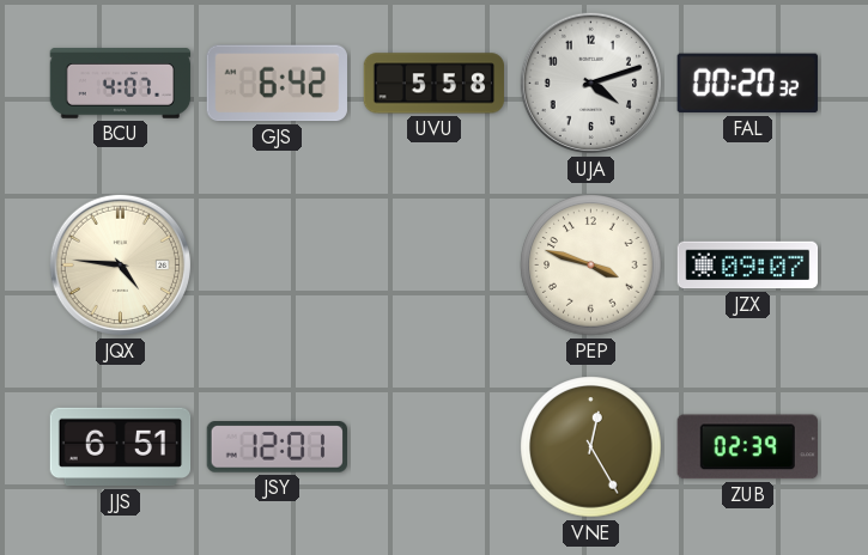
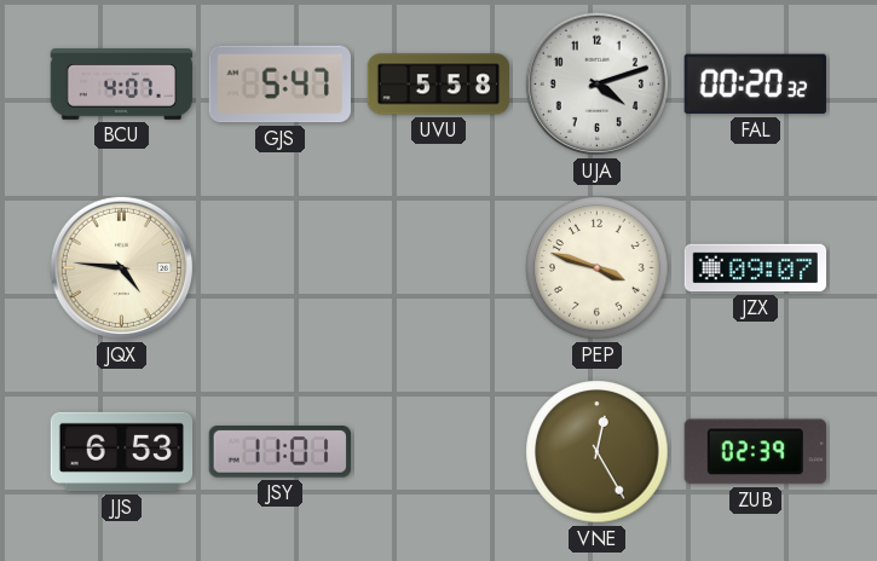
GJS: 6:42 -> 5:47
JJS: 6:51 -> 6:53
JSY: 12:01 -> 11:01
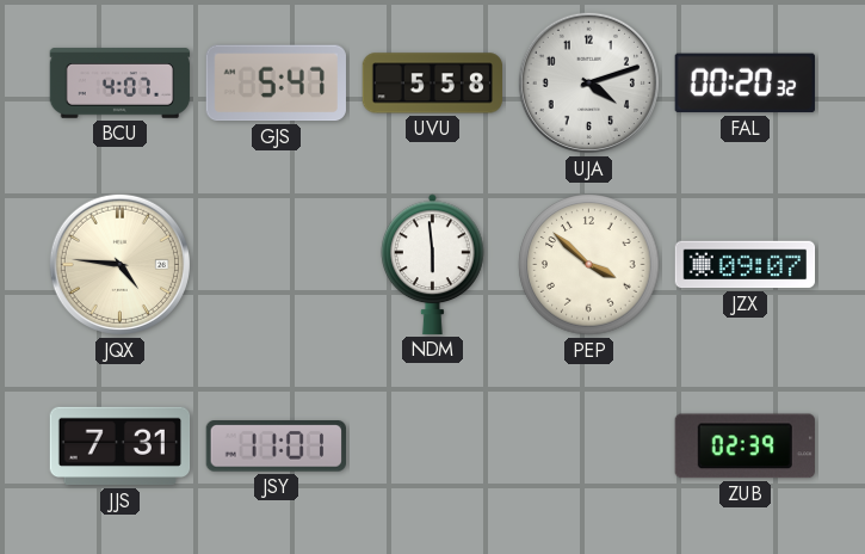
NDM: none -> 5:59
PEP: 3:48 -> 3:52
JJS: 6:53 -> 7:31
VNE: 12:25 -> none
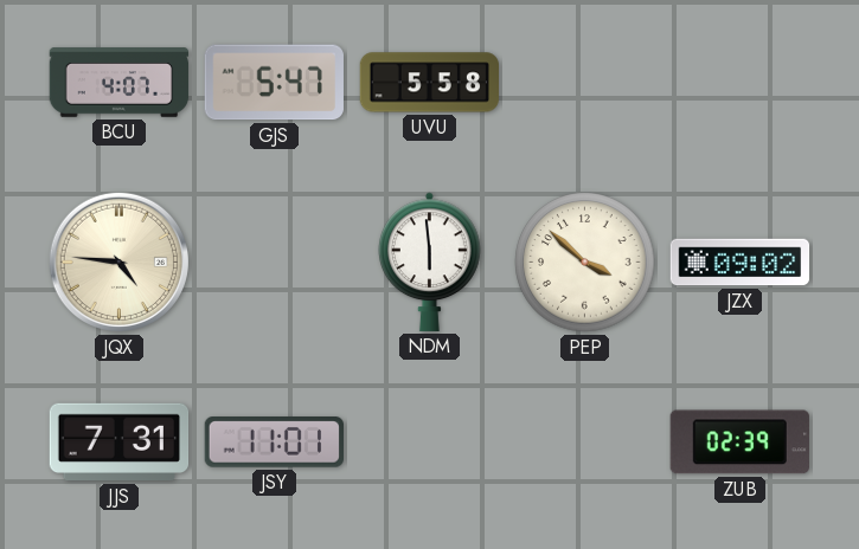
UJA: 4:12 -> none
FAL: 00:20 -> none
JZX: 09:07 -> 09:02
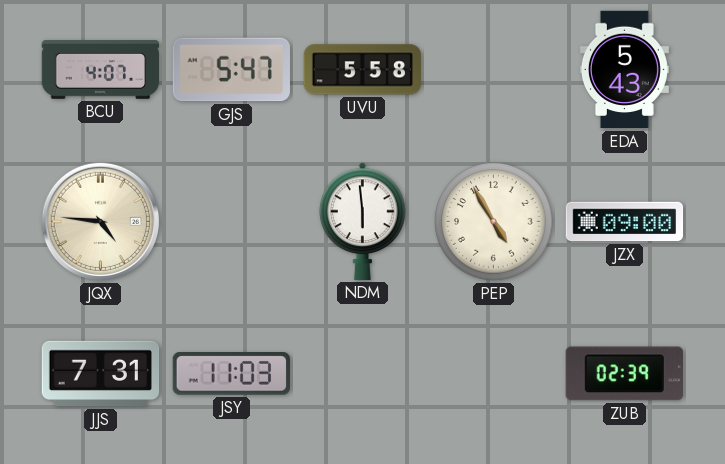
EDA: none -> 5:43
PEP: 3:52 -> 4:55
JZX: 09:02 -> 09:00
JSY: 11:01 -> 11:03
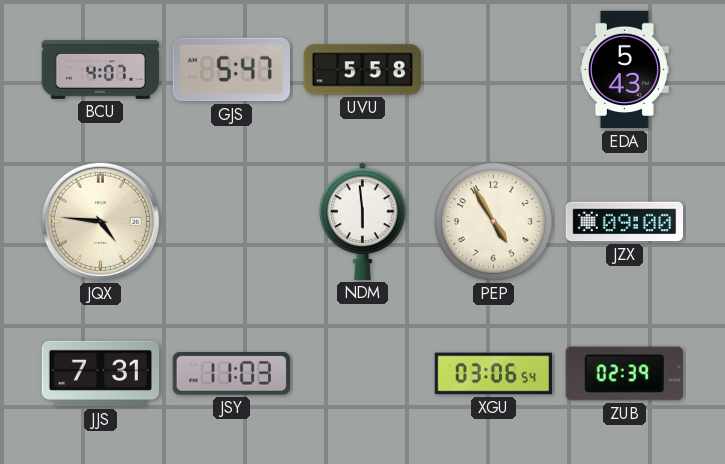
XGU: none -> 03:06
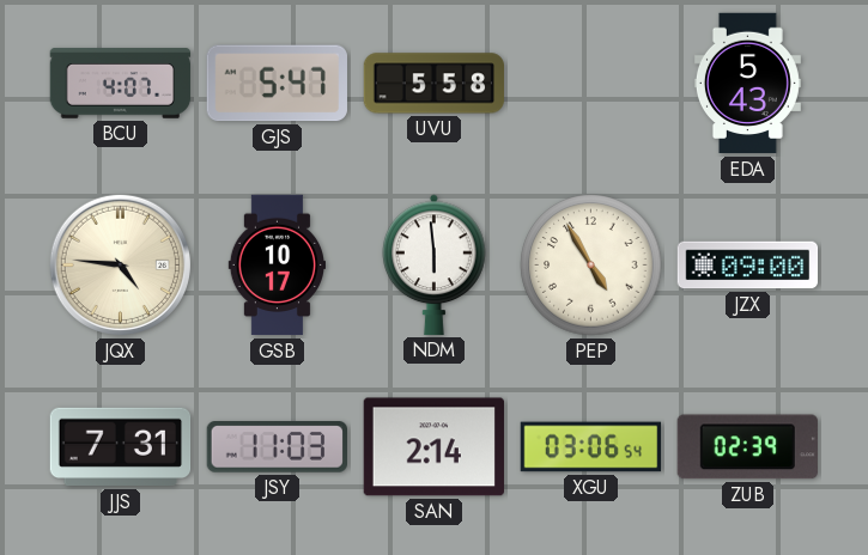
GSB: none -> 10:17
SAN: none -> 2:14
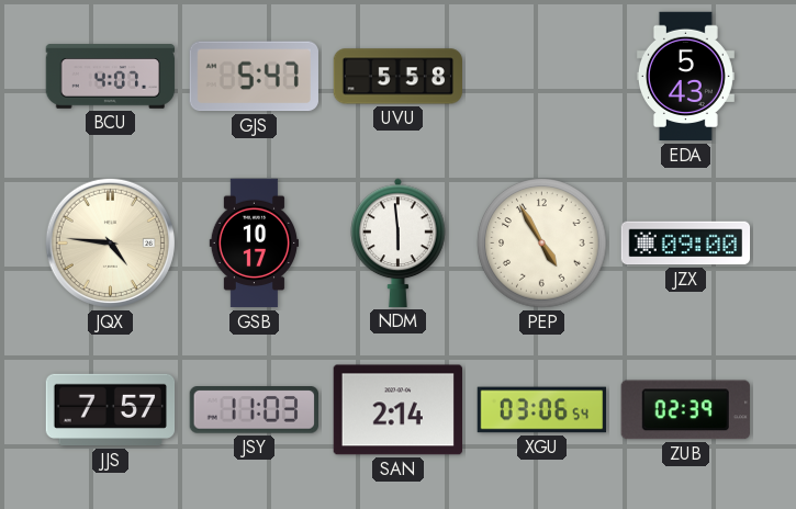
JJS: 7:31 -> 7:57
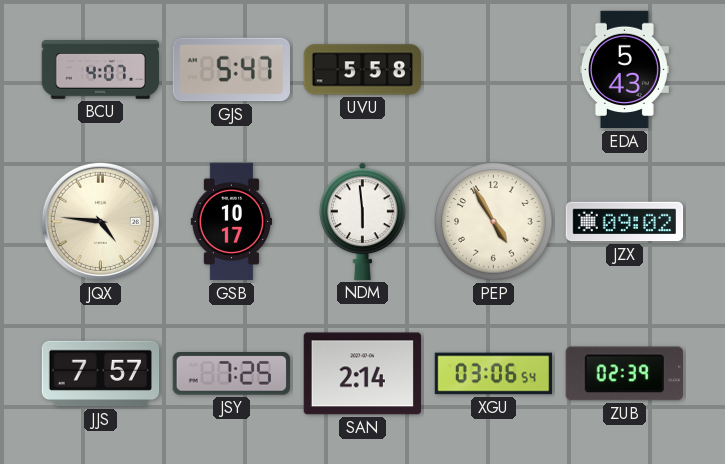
JZX: 09:00 -> 09:02
JSY: 11:03 -> 7:25
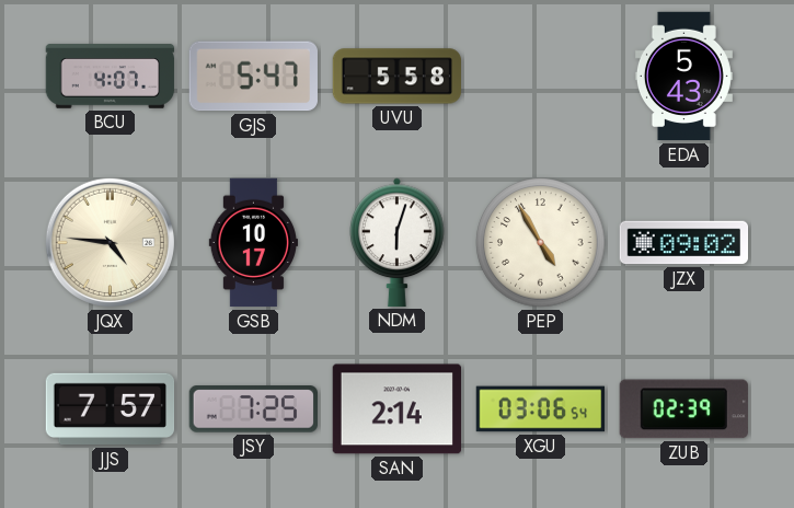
NDM: 5:59 -> 6:03
